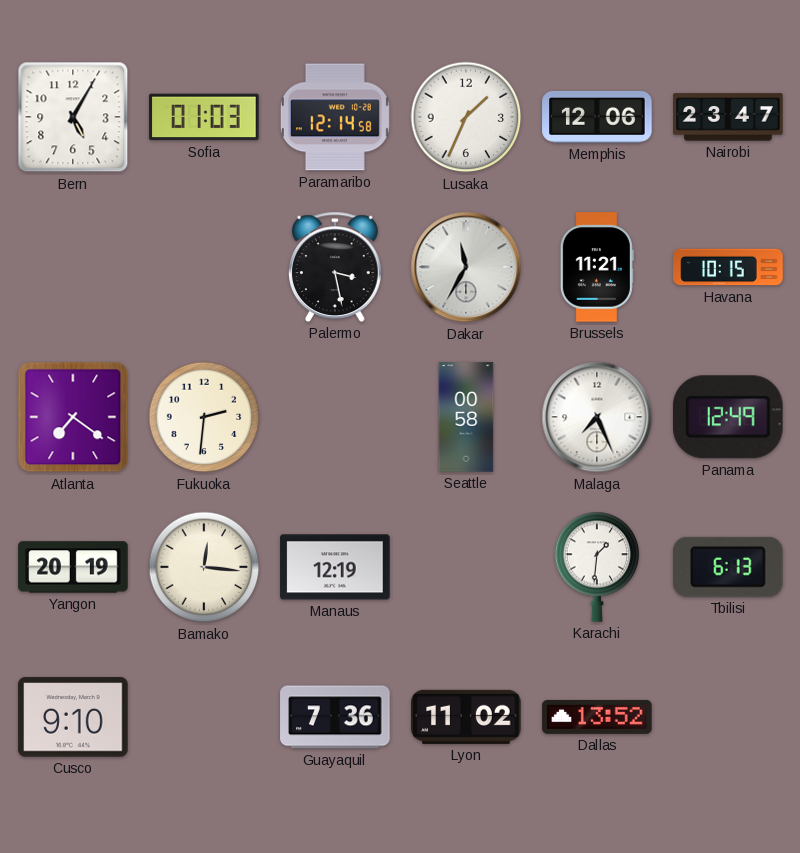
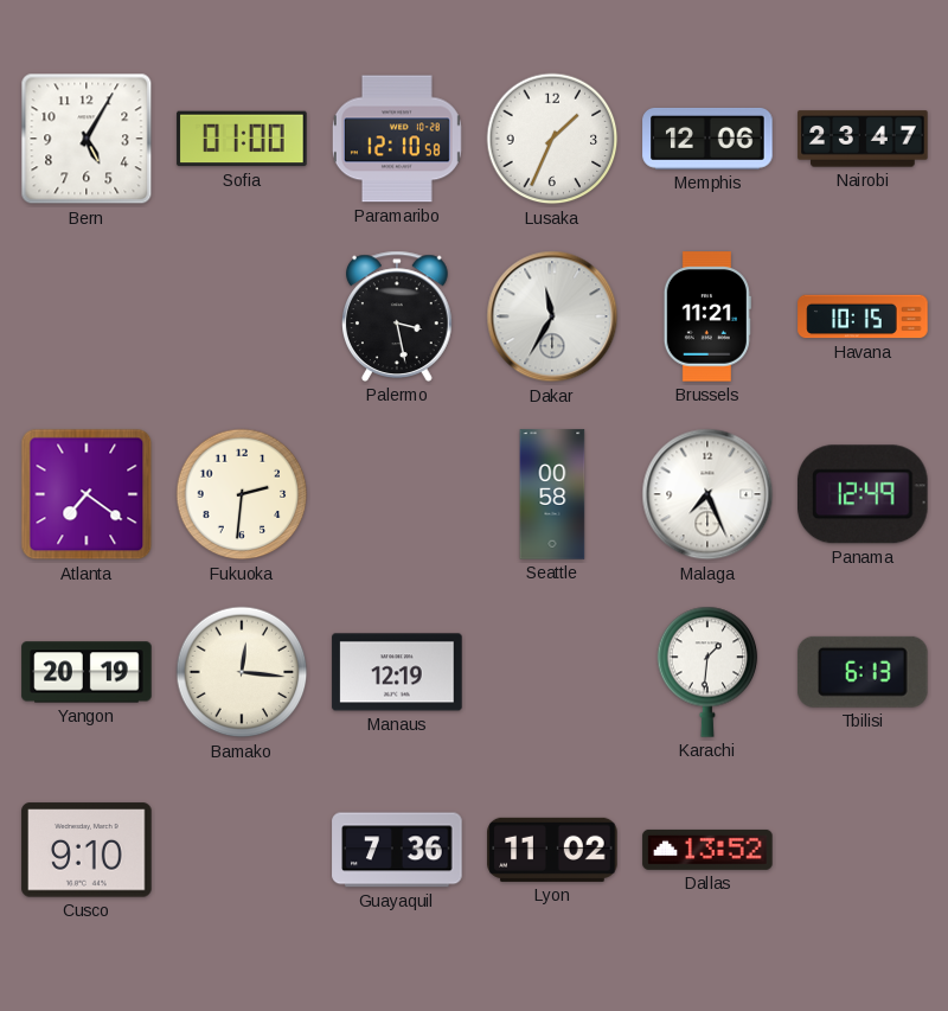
Sofia: 01:03 -> 01:00
Paramaribo: 12:14 -> 12:10
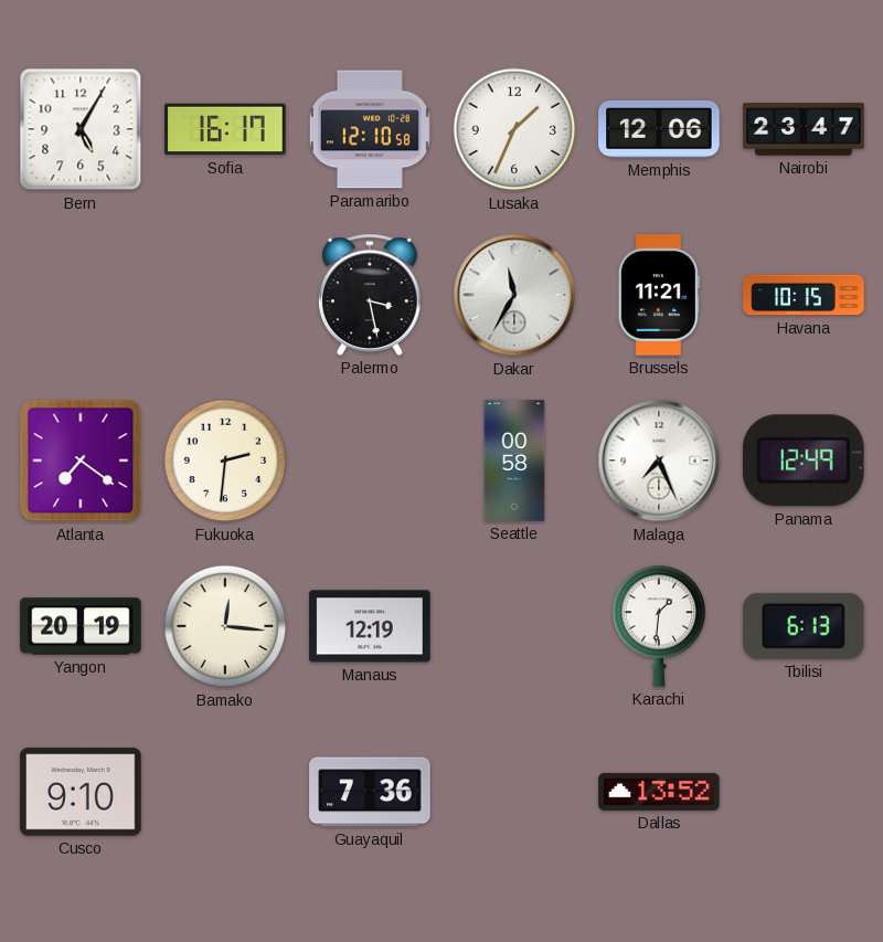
Sofia: 01:00 -> 16:17
Lyon: 11:02 -> none
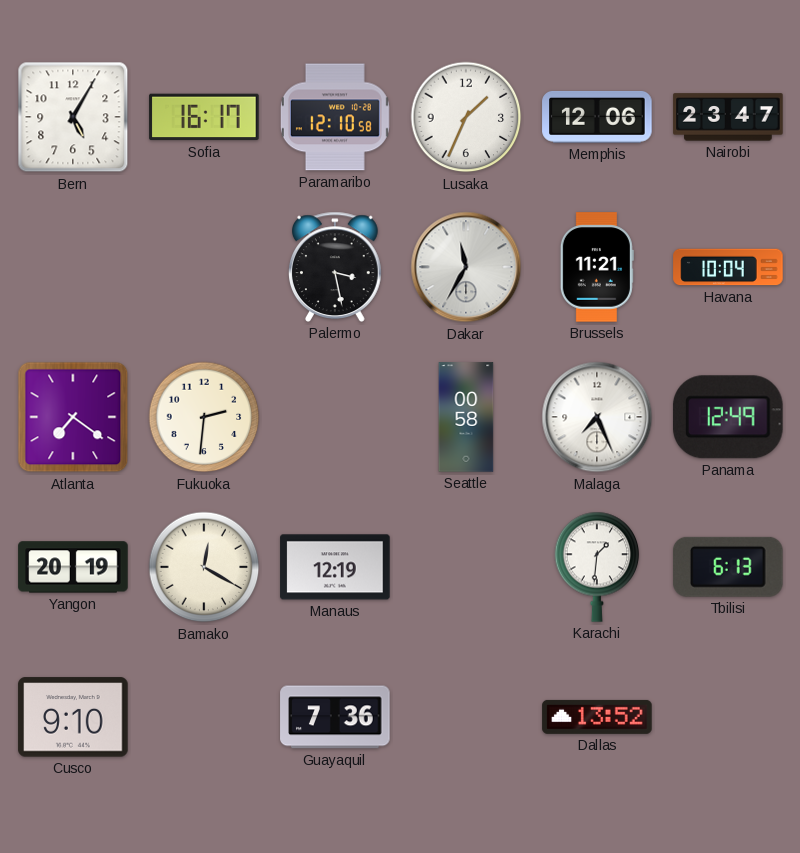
Havana: 10:15 -> 10:04
Bamako: 12:16 -> 12:20
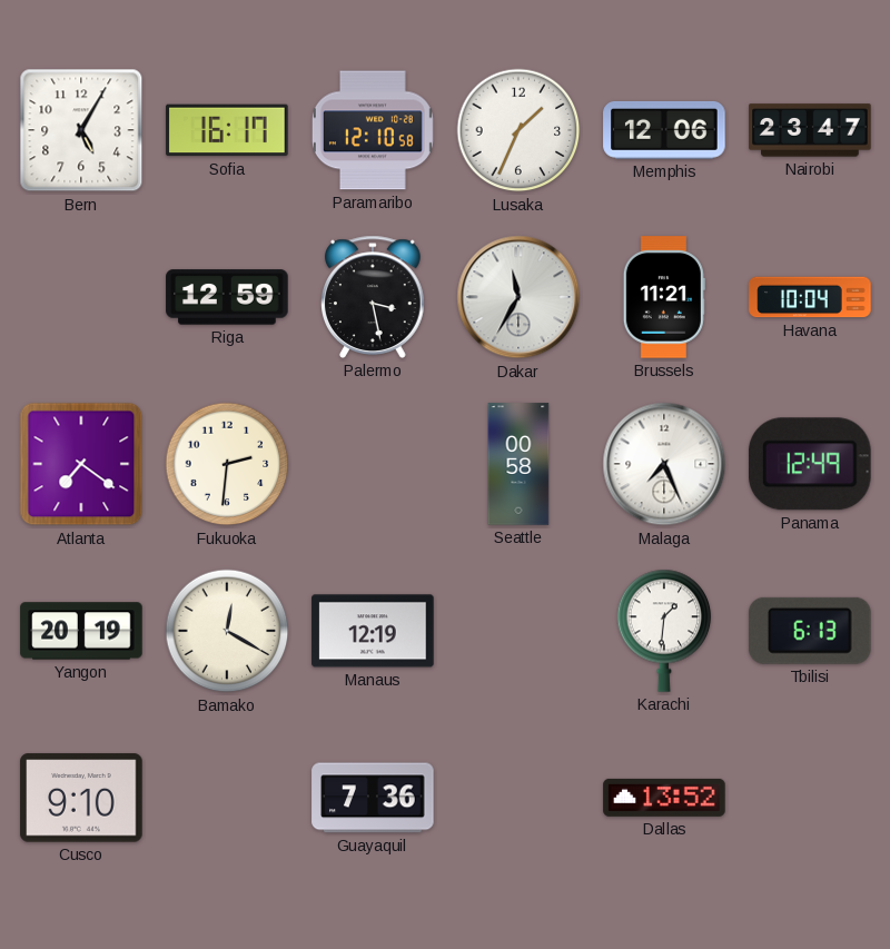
Riga: none -> 12:59
